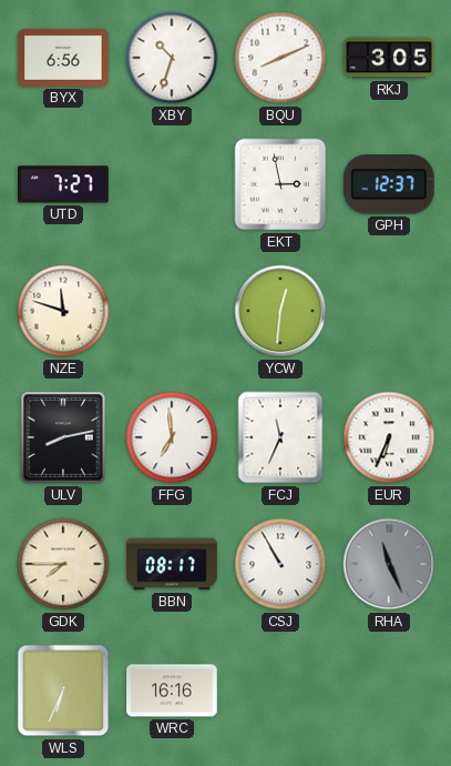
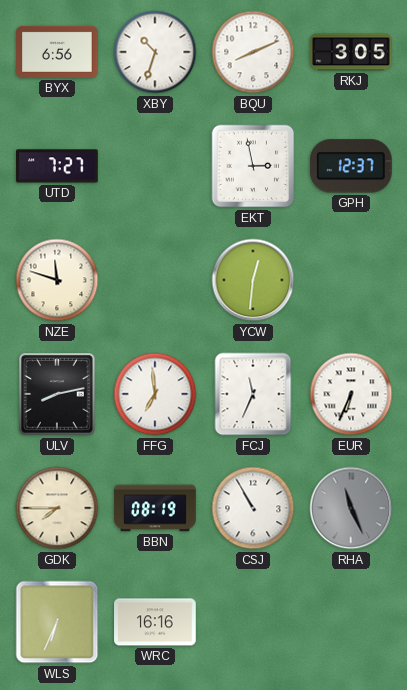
BBN: 08:17 -> 08:19
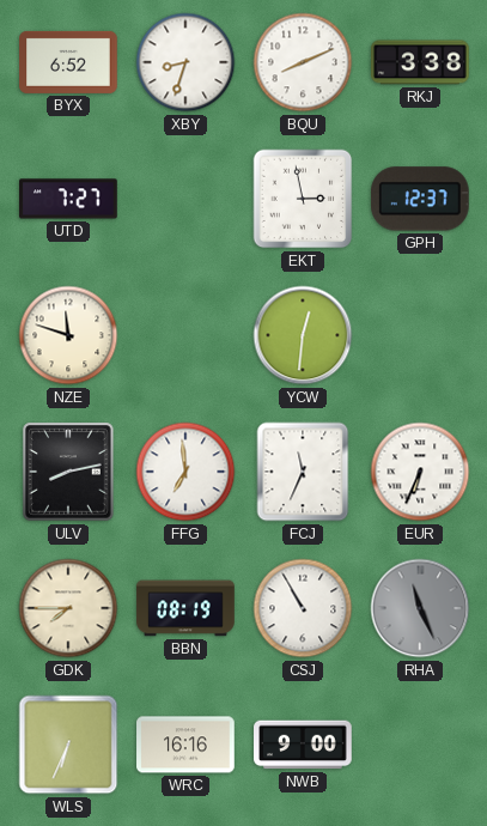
BYX: 6:56 -> 6:52
XBY: 10:33 -> 8:33
RKJ: 3:05 -> 3:38
NWB: none -> 9:00
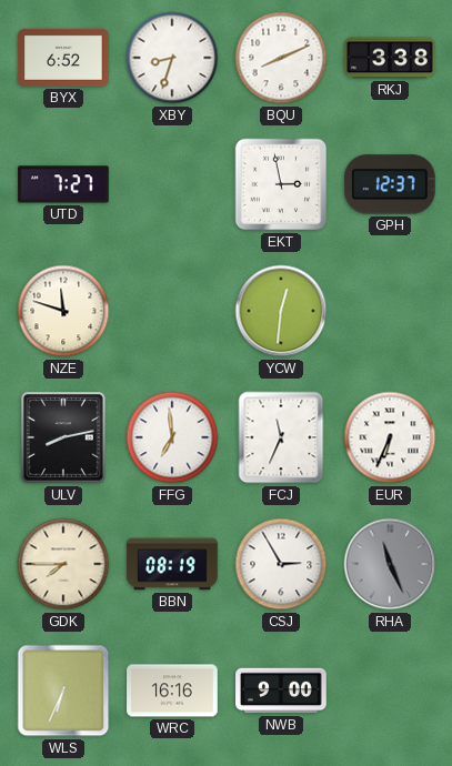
CSJ: 10:55 -> 2:55
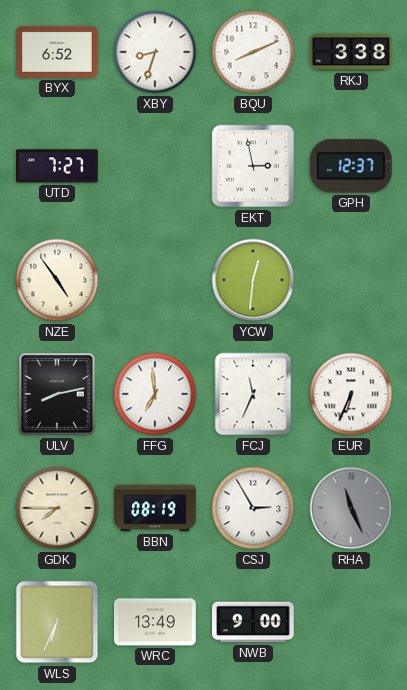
NZE: 11:48 -> 4:54
WRC: 16:16 -> 13:49
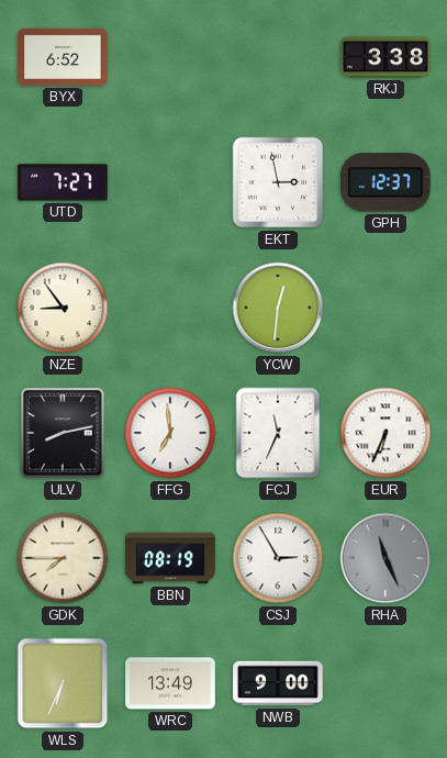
XBY: 8:33 -> none
BQU: 8:11 -> none
NZE: 4:54 -> 8:54
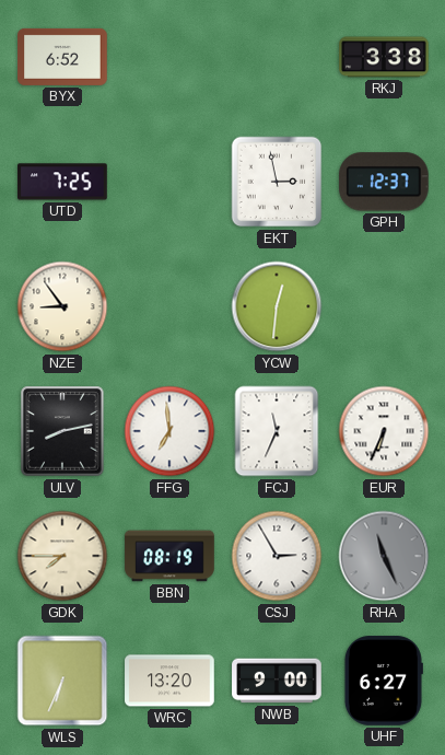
UTD: 7:27 -> 7:25
WRC: 13:49 -> 13:20
UHF: none -> 6:27
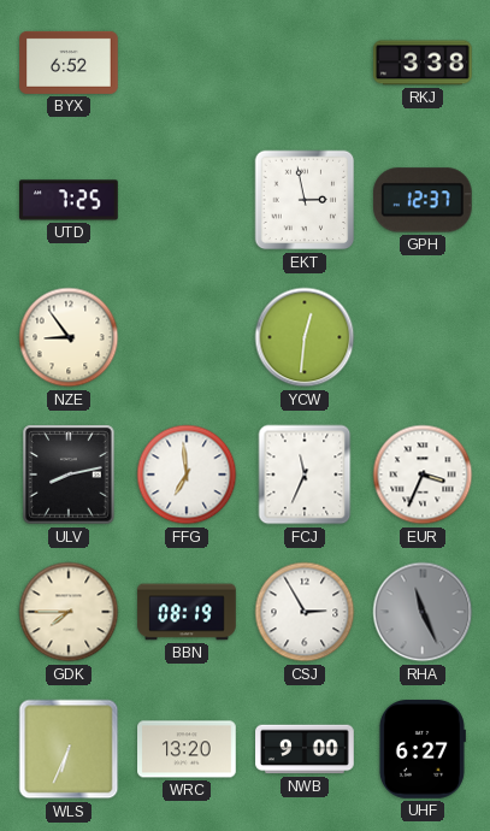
EUR: 6:34 -> 3:34
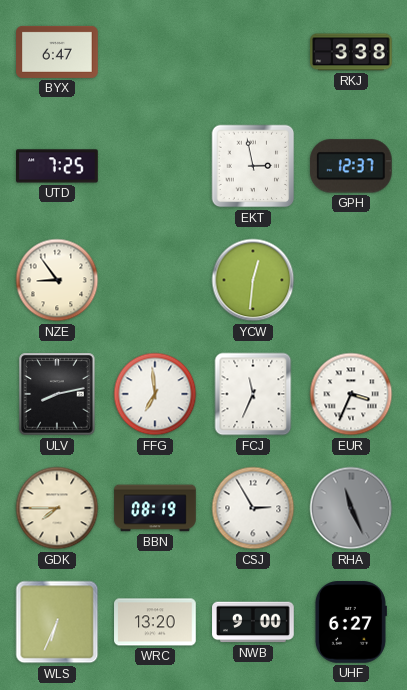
BYX: 6:52 -> 6:47
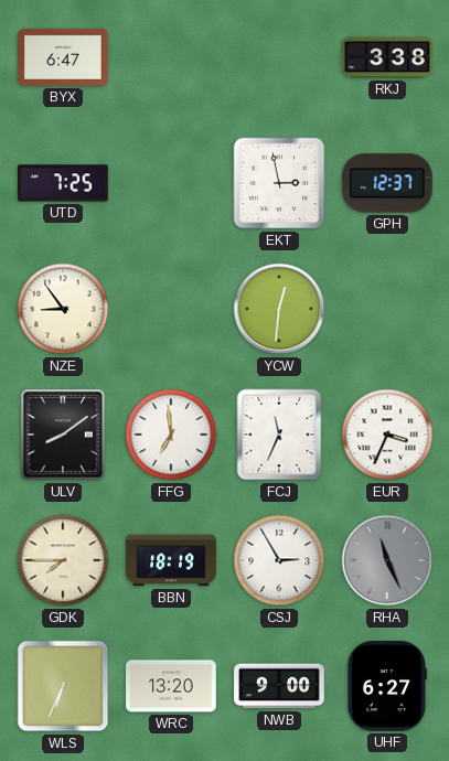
ULV: 8:13 -> 8:09
BBN: 08:19 -> 18:19
